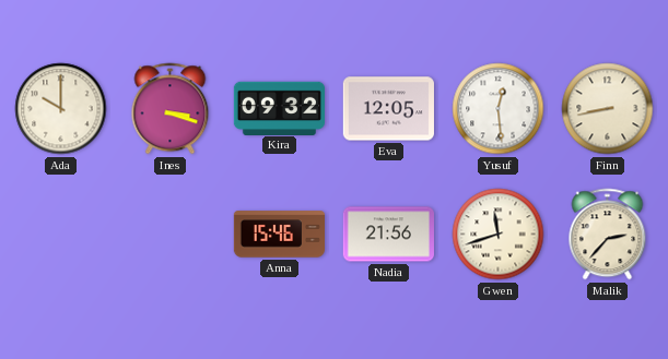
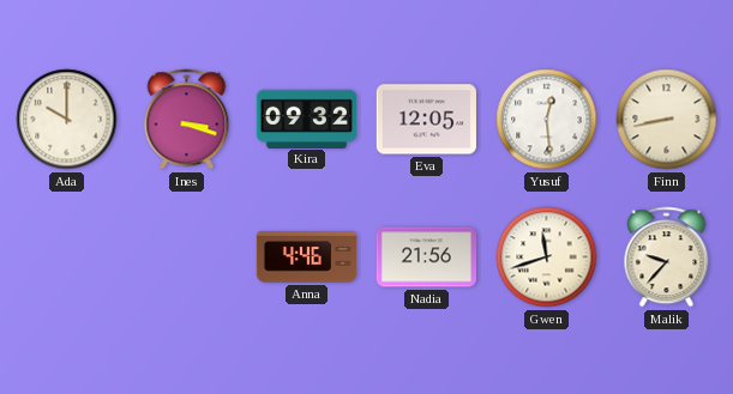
Anna: 15:46 -> 4:46
Malik: 2:37 -> 9:37
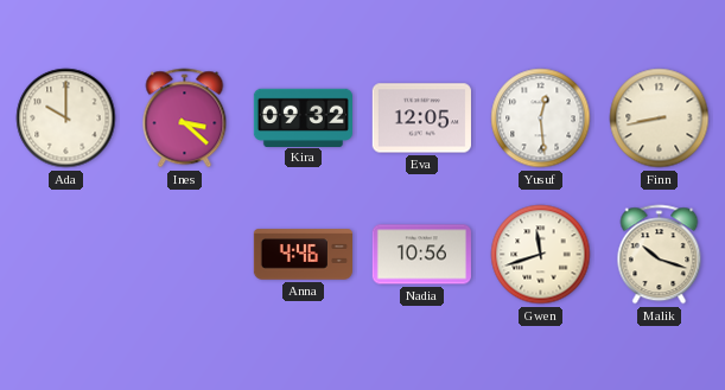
Ines: 3:18 -> 3:22
Nadia: 21:56 -> 10:56
Malik: 9:37 -> 10:18
